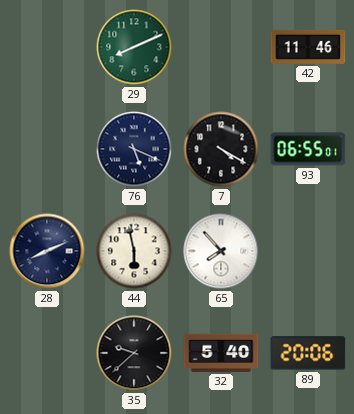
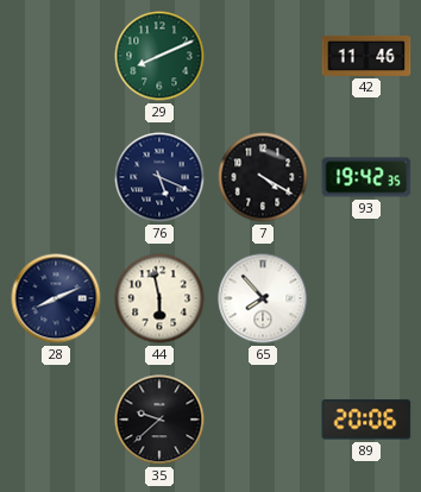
93: 06:55 -> 19:42
32: 5:40 -> none
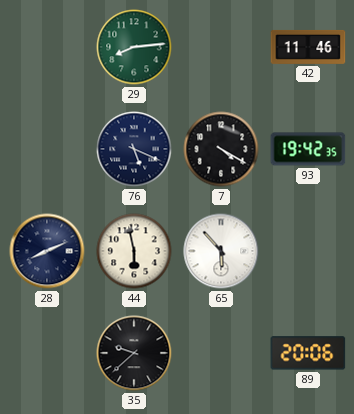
29: 8:11 -> 8:14
65: 7:53 -> 5:53
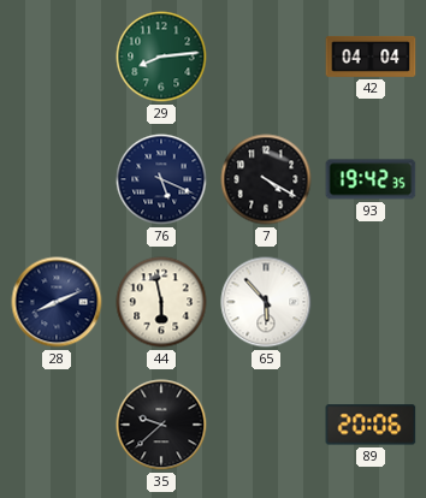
42: 11:46 -> 04:04
